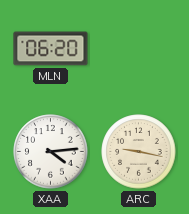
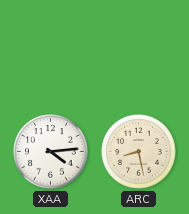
MLN: 06:20 -> none
ARC: 9:17 -> 8:28
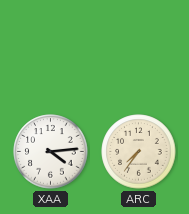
ARC: 8:28 -> 7:36
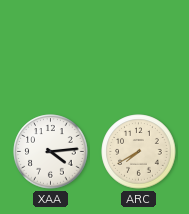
ARC: 7:36 -> 7:40
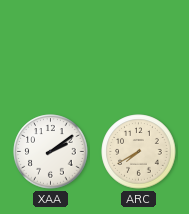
XAA: 4:14 -> 2:09
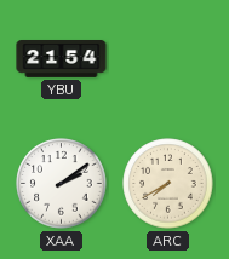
YBU: none -> 21:54
